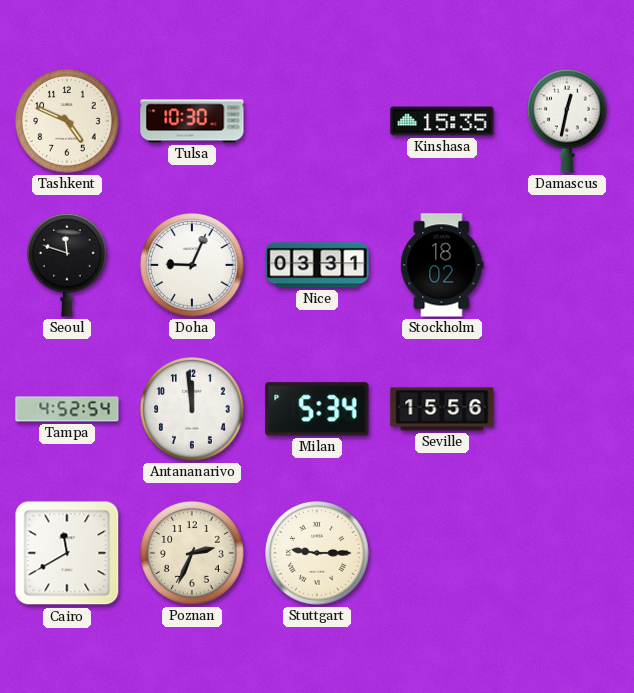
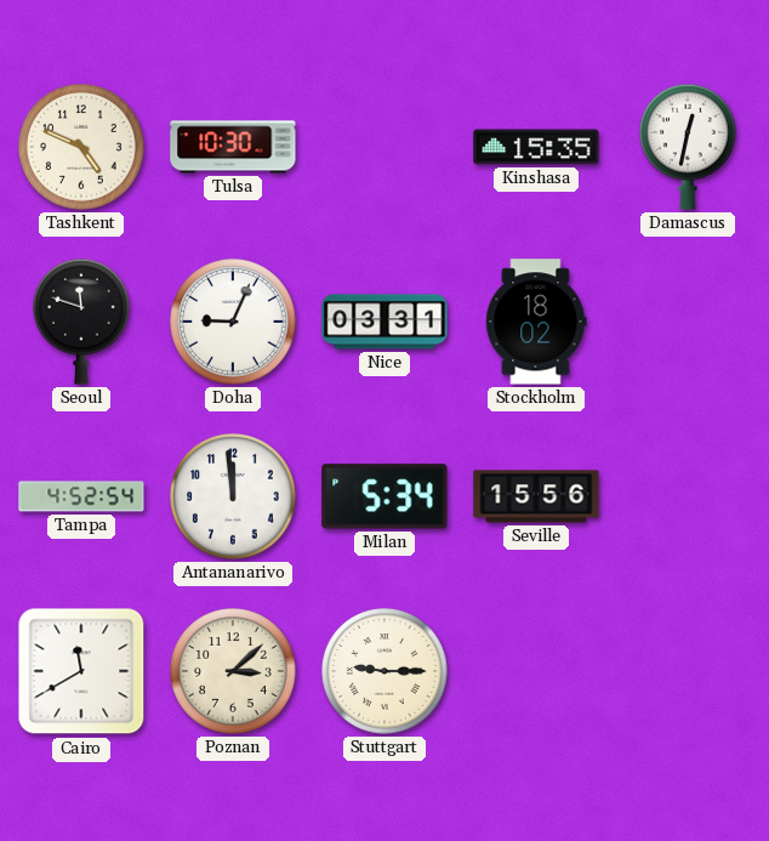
Poznan: 2:34 -> 3:08
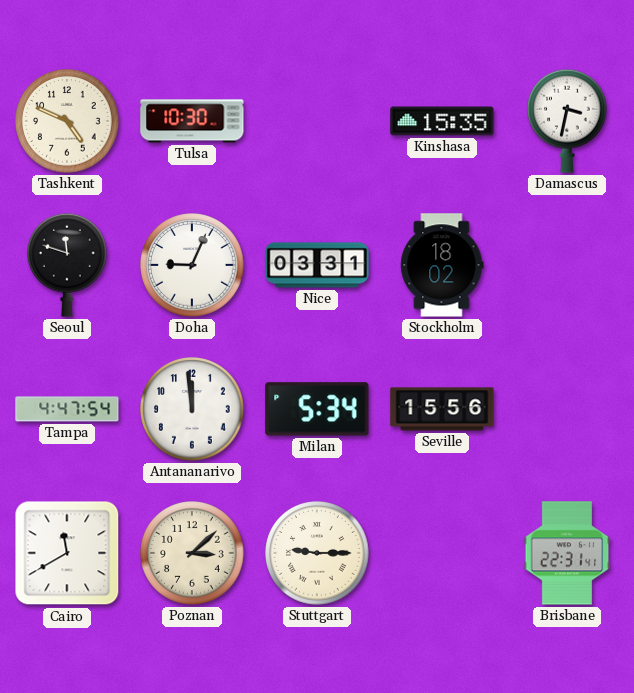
Damascus: 12:32 -> 3:32
Tampa: 4:52 -> 4:47
Brisbane: none -> 22:31
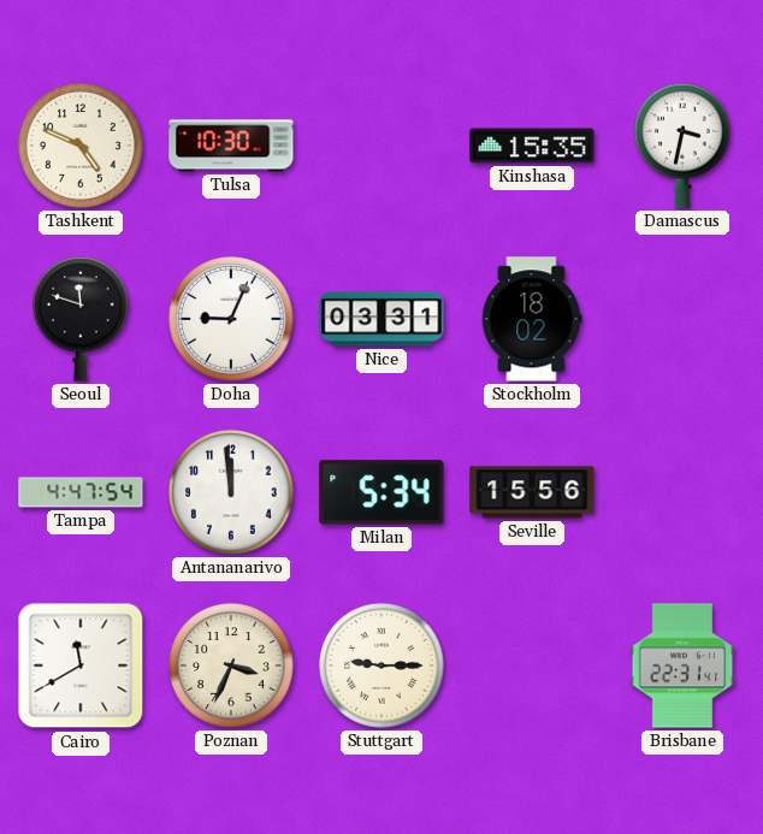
Poznan: 3:08 -> 3:34
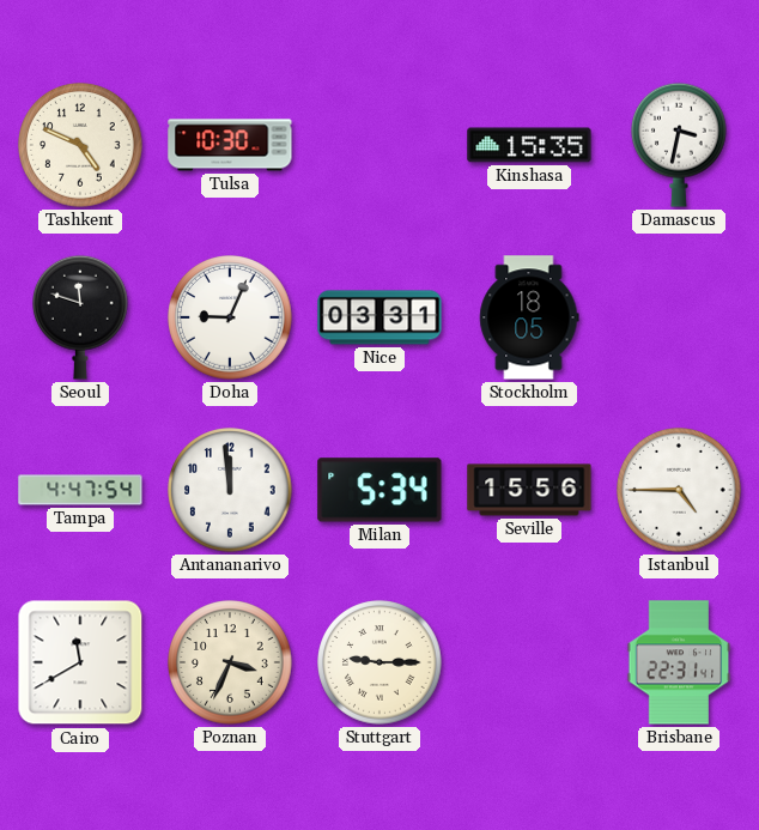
Stockholm: 18:02 -> 18:05
Istanbul: none -> 4:45
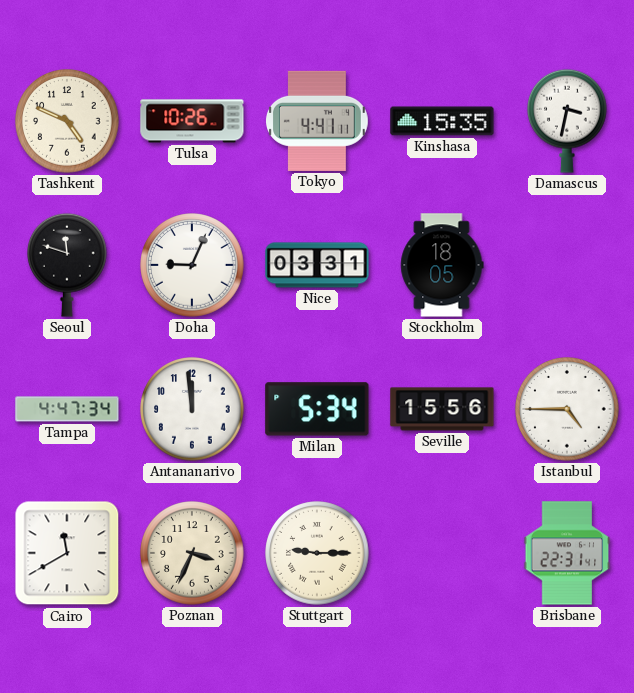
Tulsa: 10:30 -> 10:26
Tokyo: none -> 4:41
Tampa: 4:47:54 -> 4:47:34
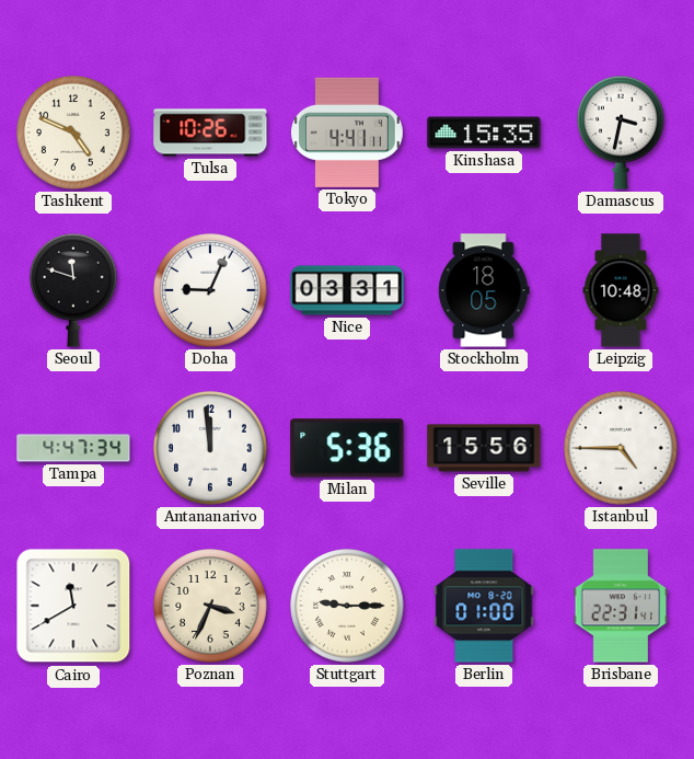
Leipzig: none -> 10:48
Milan: 5:34 -> 5:36
Berlin: none -> 01:00
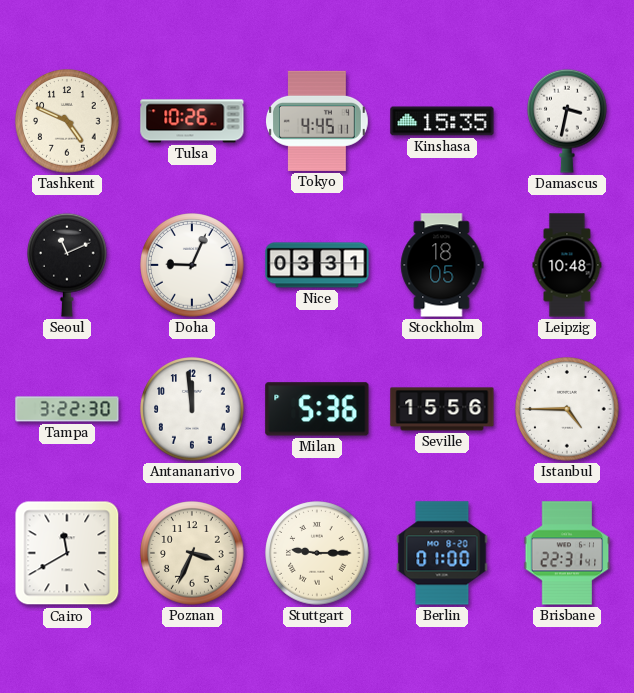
Tokyo: 4:41 -> 4:45
Seoul: 11:48 -> 11:11
Tampa: 4:47 -> 3:22
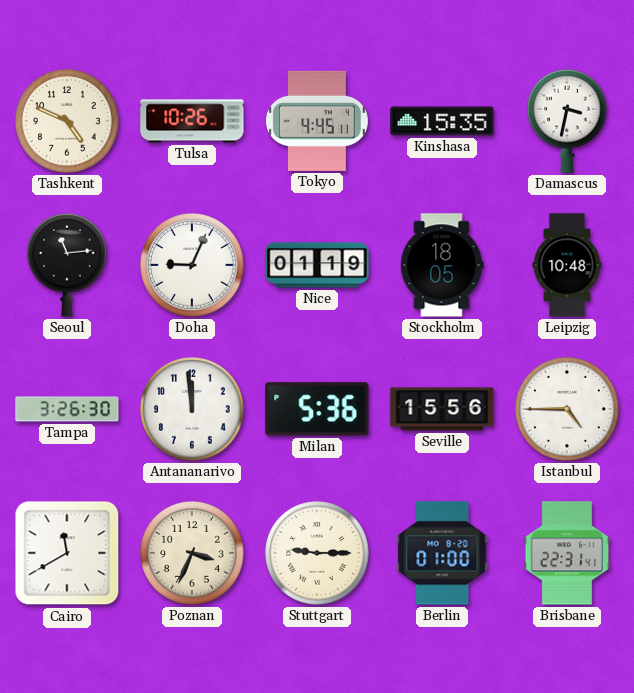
Seoul: 11:11 -> 11:14
Nice: 03:31 -> 01:19
Tampa: 3:22 -> 3:26
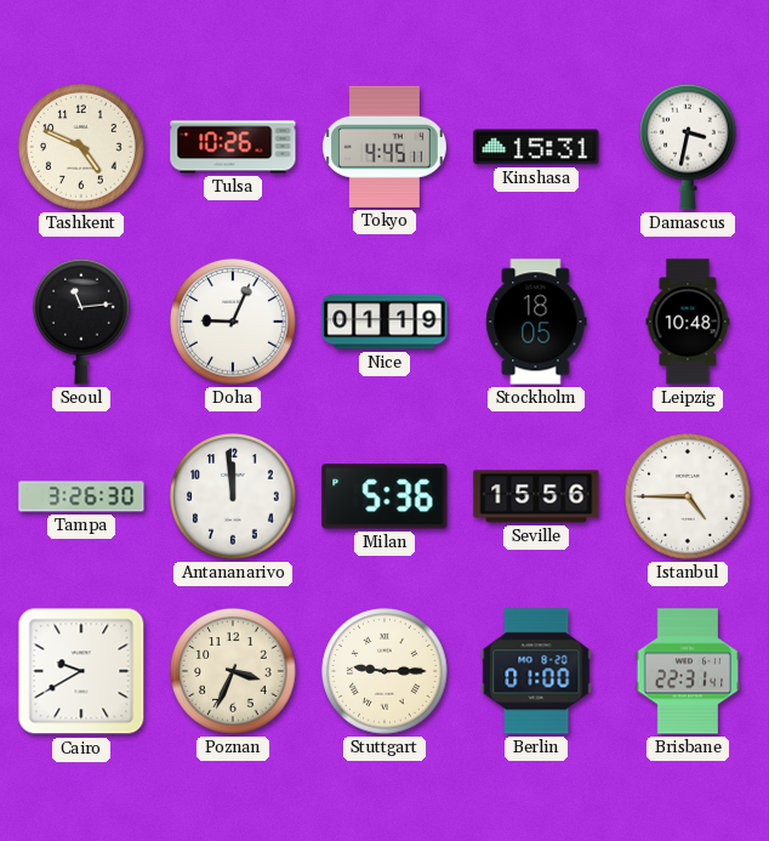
Kinshasa: 15:35 -> 15:31
Cairo: 11:40 -> 9:40
